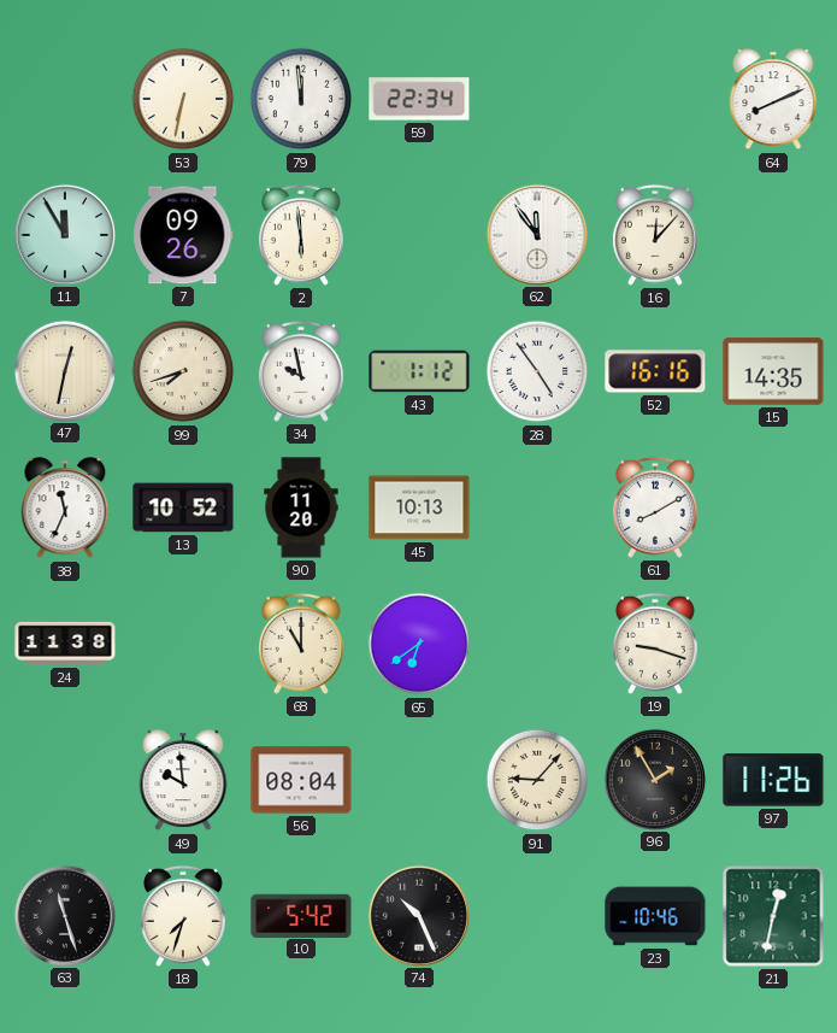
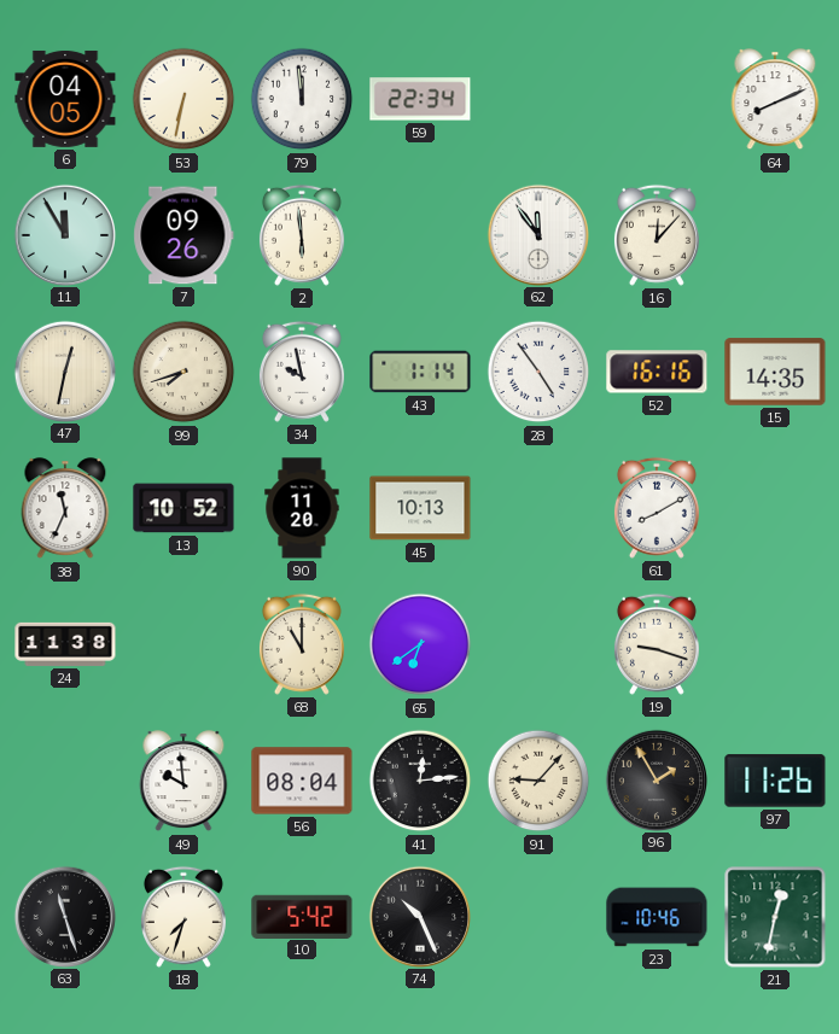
6: none -> 04:05
43: 1:12 -> 1:14
41: none -> 12:14
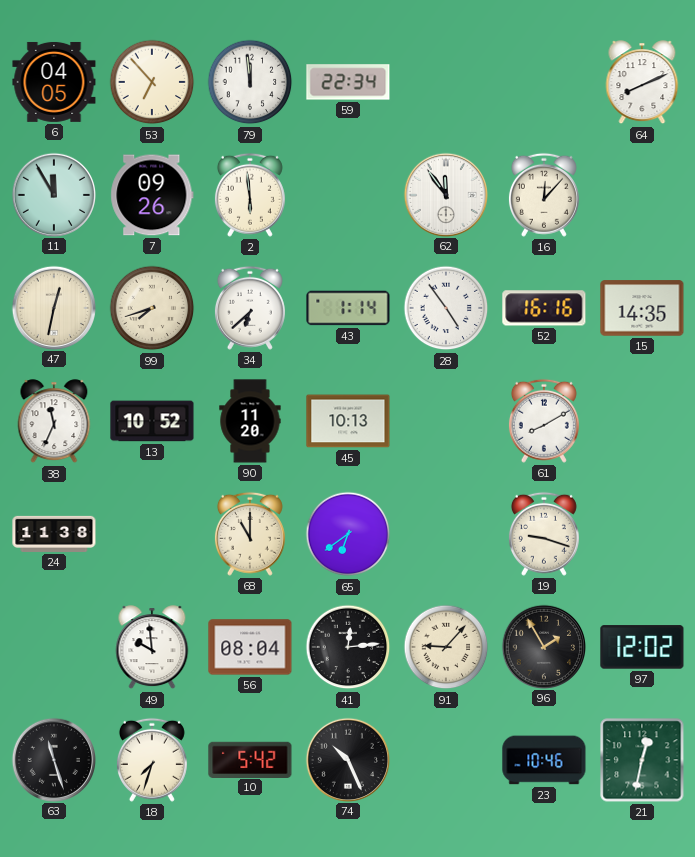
53: 6:32 -> 6:53
34: 9:58 -> 6:38
97: 11:26 -> 12:02
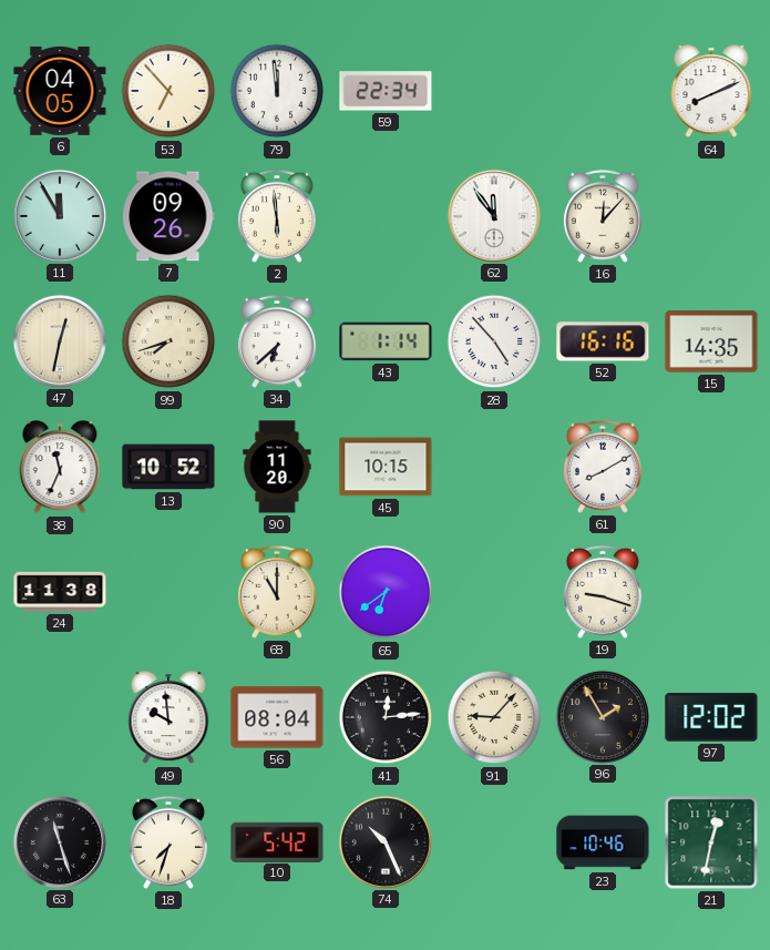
28: 4:54 -> 4:53
45: 10:13 -> 10:15
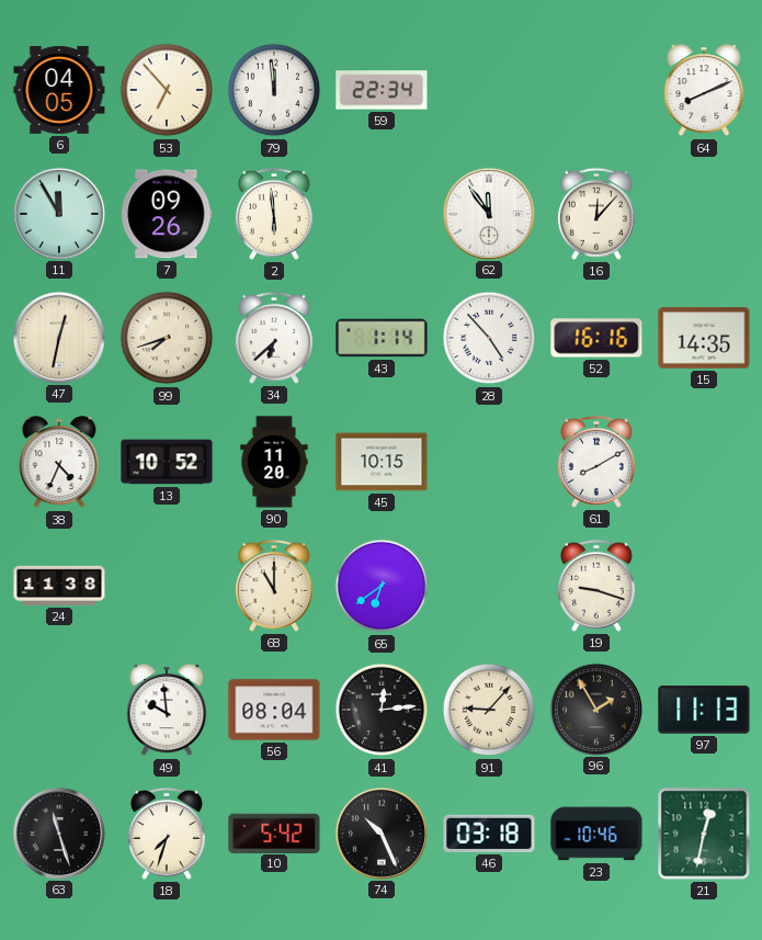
38: 11:34 -> 4:34
97: 12:02 -> 11:13
46: none -> 03:18
